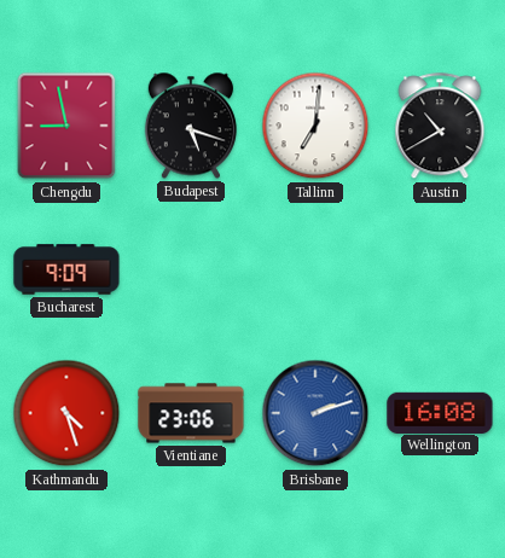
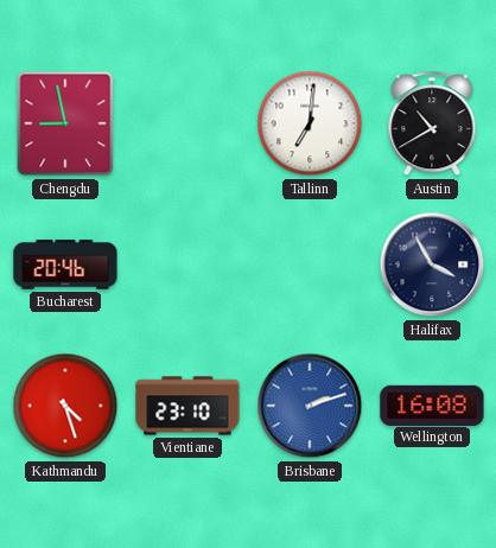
Budapest: 5:18 -> none
Bucharest: 9:09 -> 20:46
Halifax: none -> 3:55
Vientiane: 23:06 -> 23:10
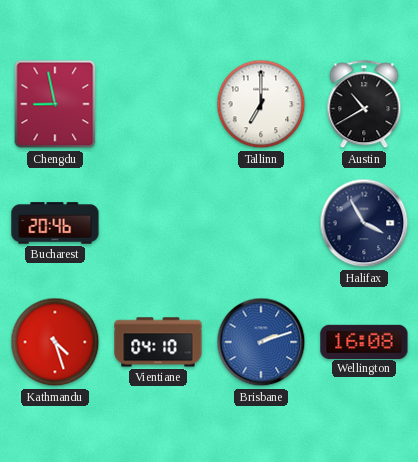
Tallinn: 7:01 -> 7:00
Vientiane: 23:10 -> 04:10
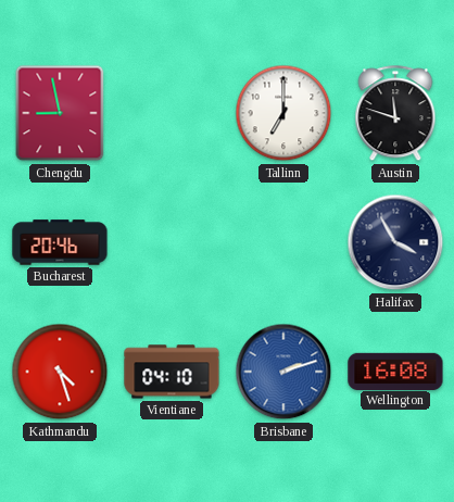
Austin: 10:40 -> 11:48
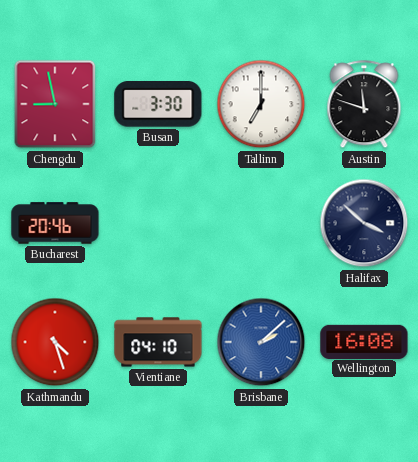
Busan: none -> 3:30
Halifax: 3:55 -> 3:52
Brisbane: 2:12 -> 2:08
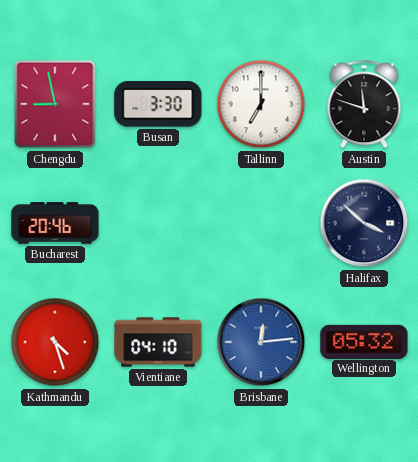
Brisbane: 2:08 -> 12:14
Wellington: 16:08 -> 05:32
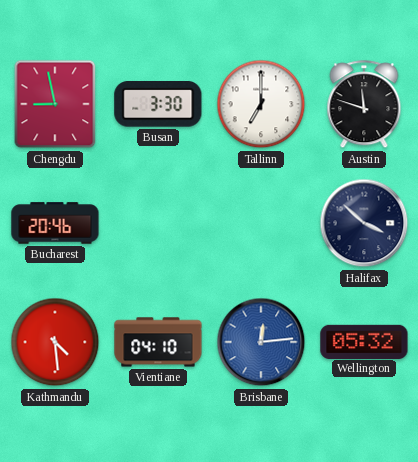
Kathmandu: 4:27 -> 4:29
